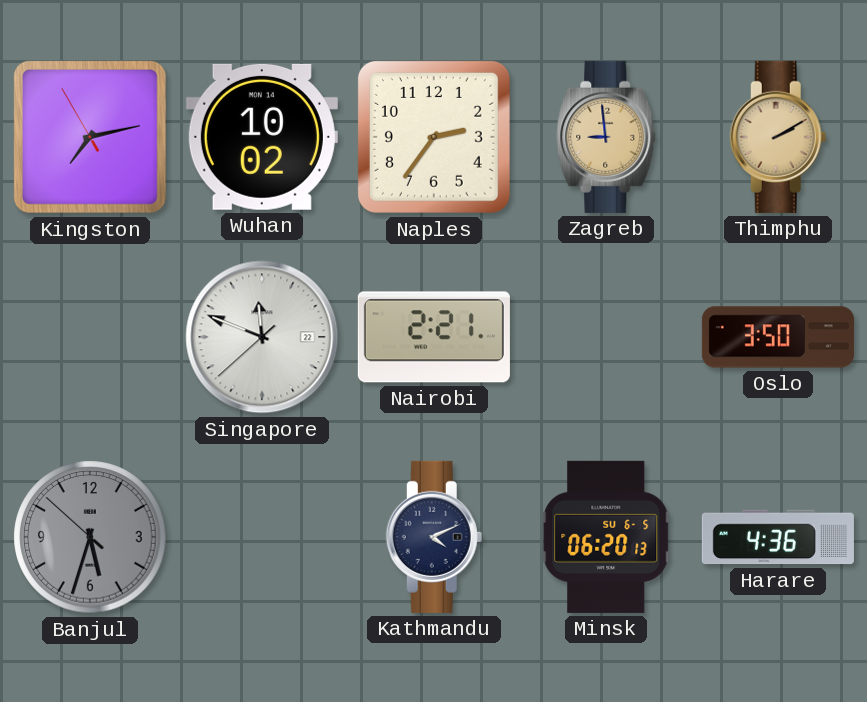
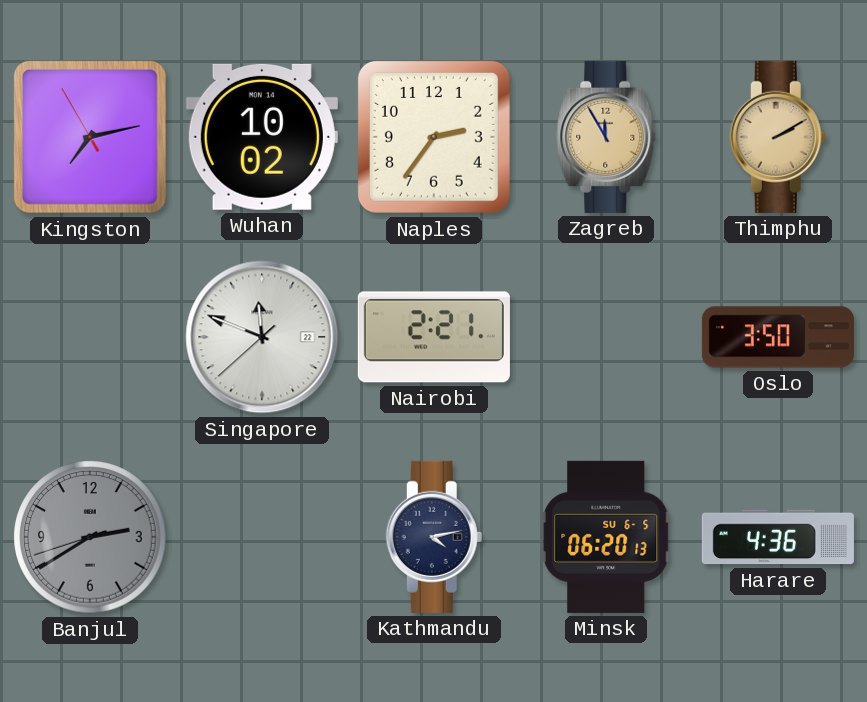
Zagreb: 8:59 -> 11:55
Banjul: 5:32 -> 2:39
Kathmandu: 4:11 -> 4:13
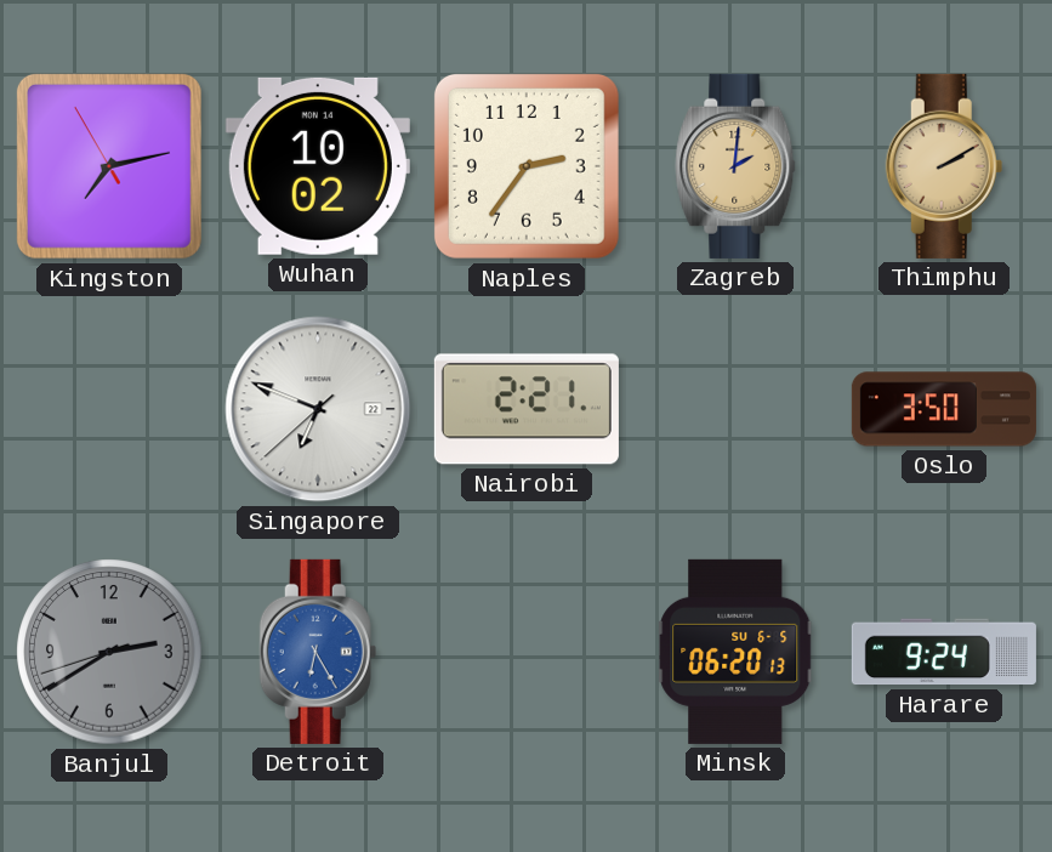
Zagreb: 11:55 -> 2:01
Singapore: 11:48 -> 6:48
Detroit: none -> 6:25
Kathmandu: 4:13 -> none
Harare: 4:36 -> 9:24
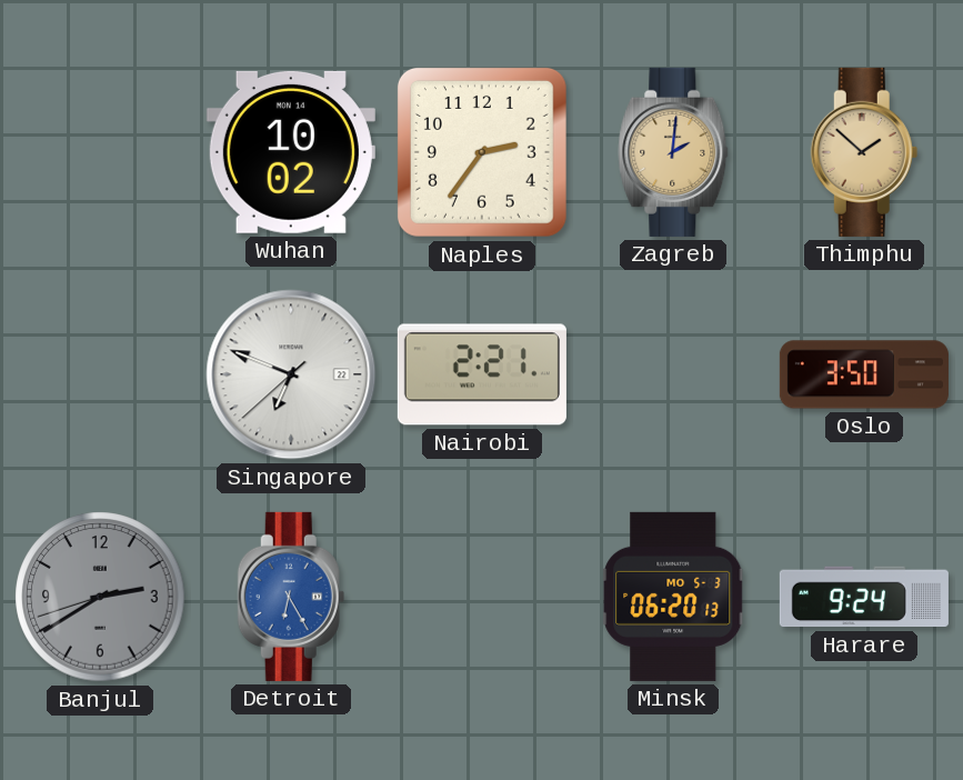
Kingston: 7:12 -> none
Thimphu: 2:10 -> 1:52
Minsk date: SU 6-5 -> MO 5-3
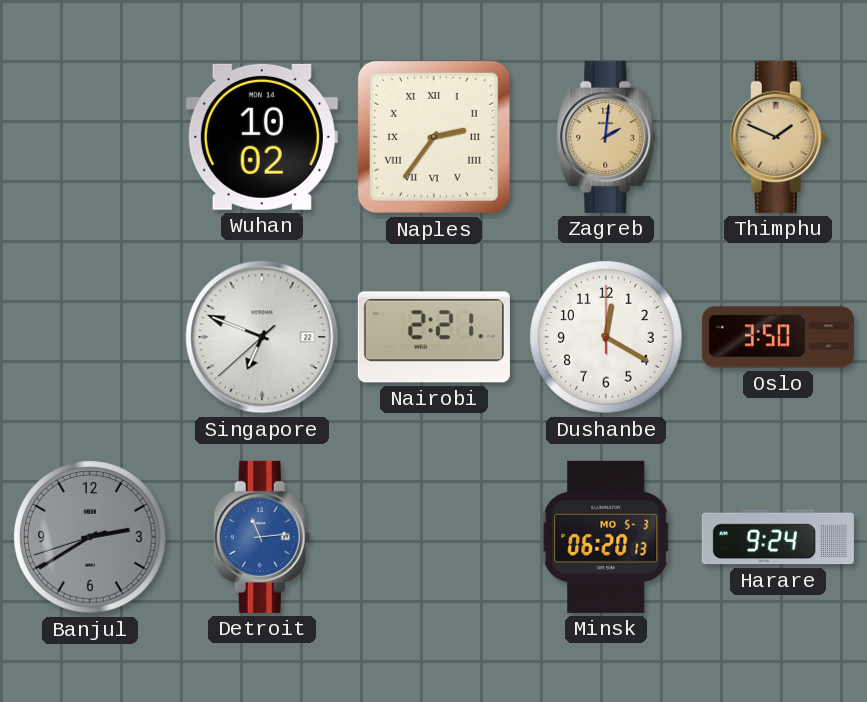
Naples numerals: Arabic -> Roman
Thimphu: 1:52 -> 1:49
Dushanbe: none -> 12:20
Detroit: 6:25 -> 11:14
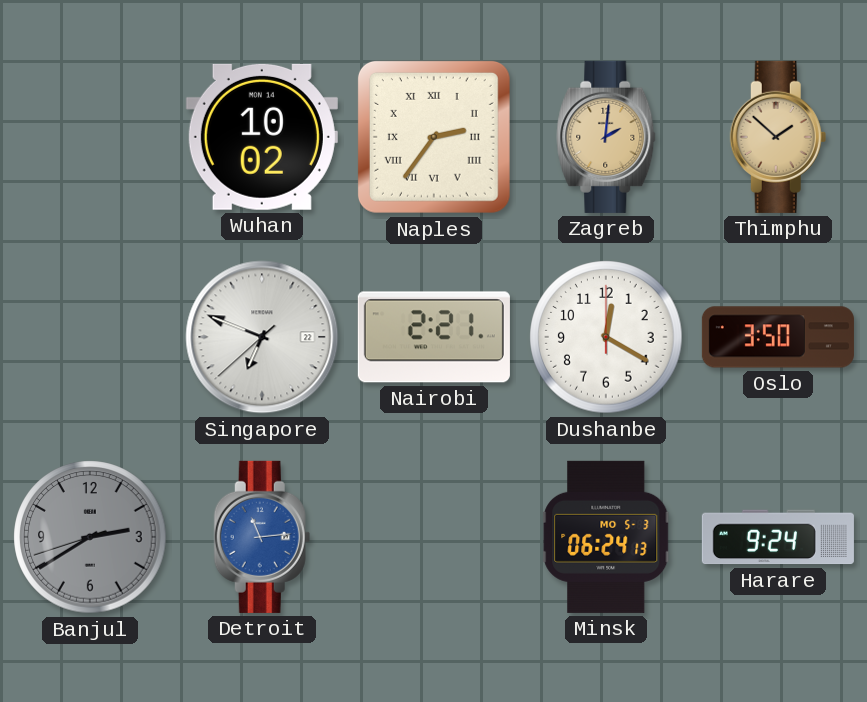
Thimphu: 1:49 -> 1:52
Minsk: 06:20 -> 06:24
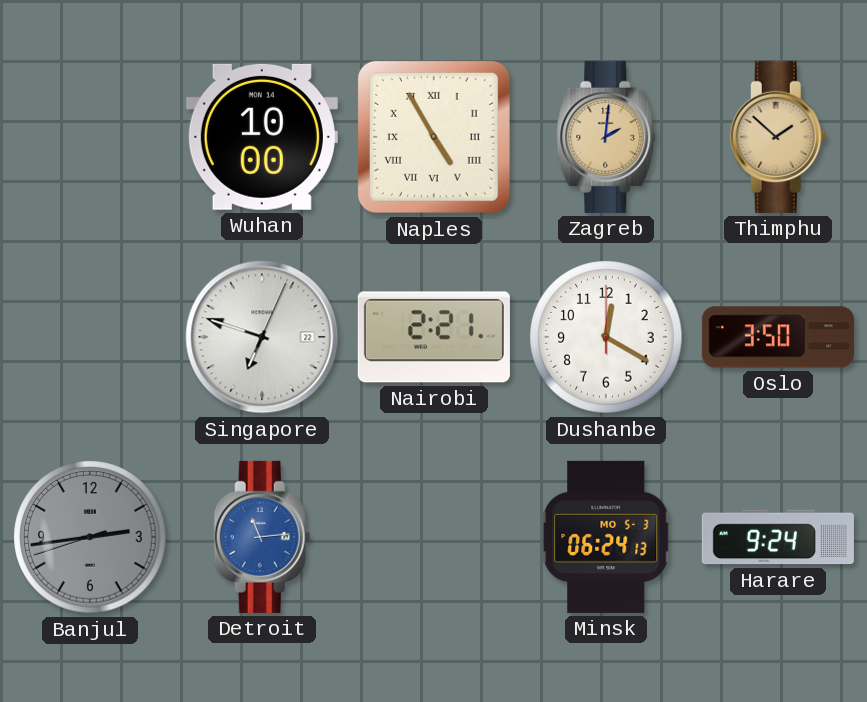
Wuhan: 10:02 -> 10:00
Naples: 2:36 -> 4:55
Singapore: 6:48:38 -> 6:48:04
Banjul: 2:39 -> 2:43
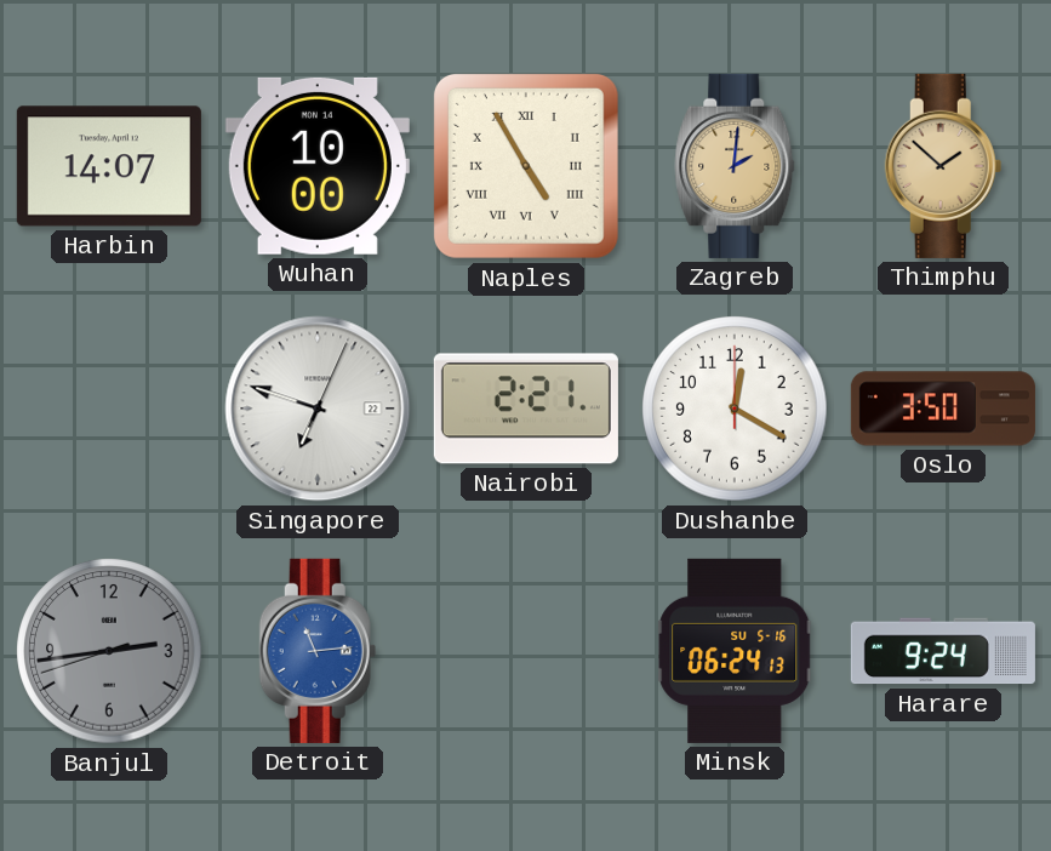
Harbin: none -> 14:07
Minsk date: MO 5-3 -> SU 5-16
